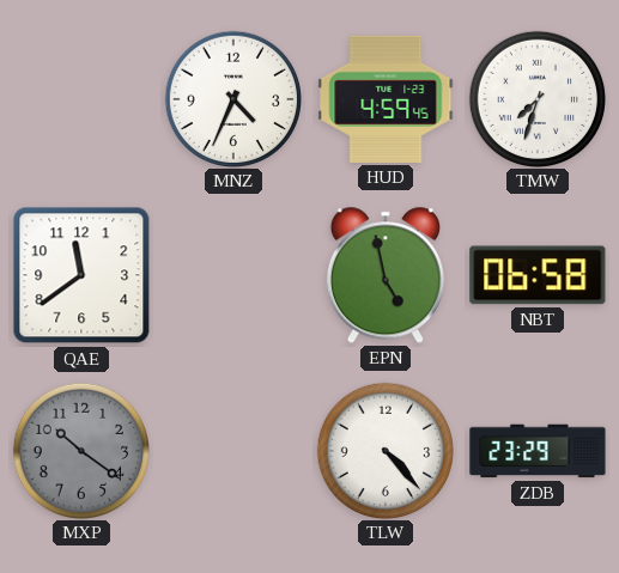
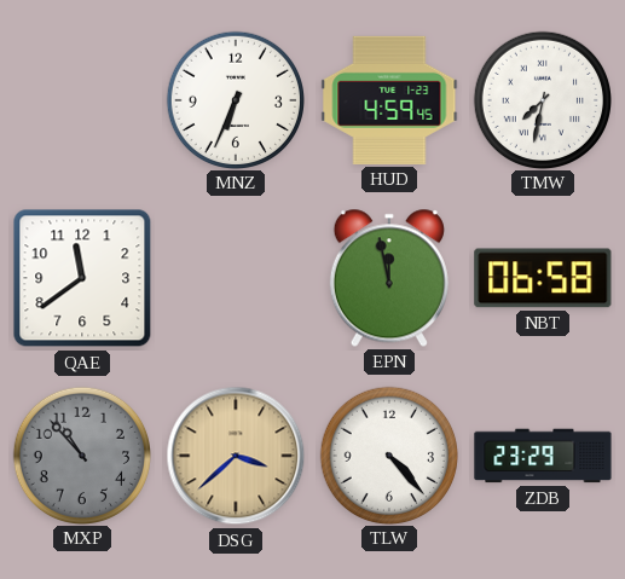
MNZ: 4:34 -> 6:34
TMW: 7:33 -> 7:32
EPN: 4:58 -> 11:58
MXP: 10:21 -> 10:53
DSG: none -> 3:38
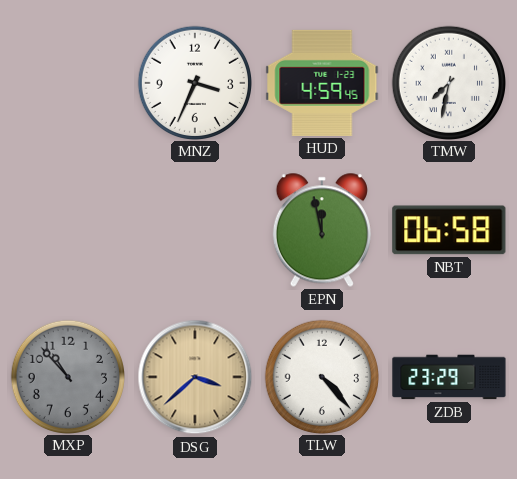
MNZ: 6:34 -> 3:34
QAE: 11:39 -> none
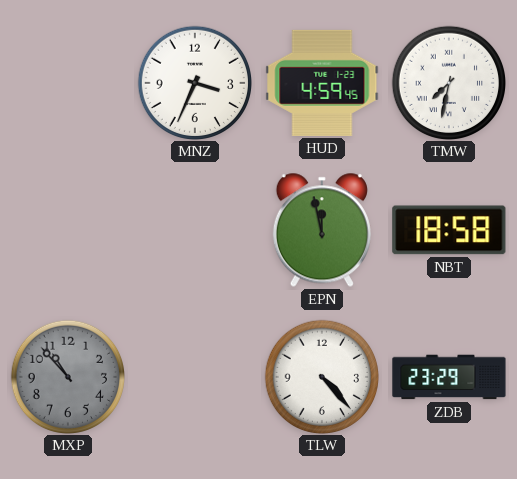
NBT: 06:58 -> 18:58
DSG: 3:38 -> none
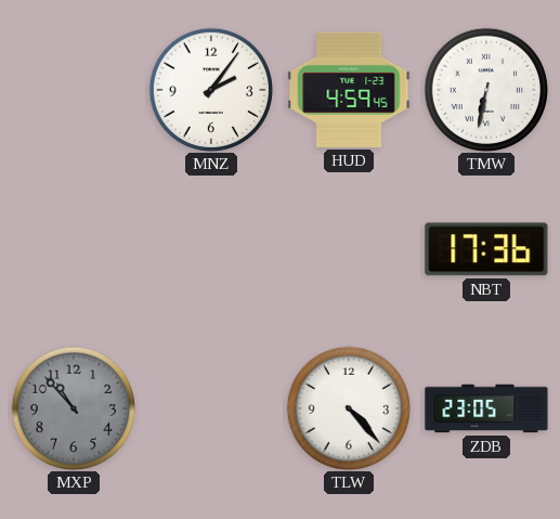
MNZ: 3:34 -> 2:06
TMW: 7:32 -> 6:32
EPN: 11:58 -> none
NBT: 18:58 -> 17:36
ZDB: 23:29 -> 23:05
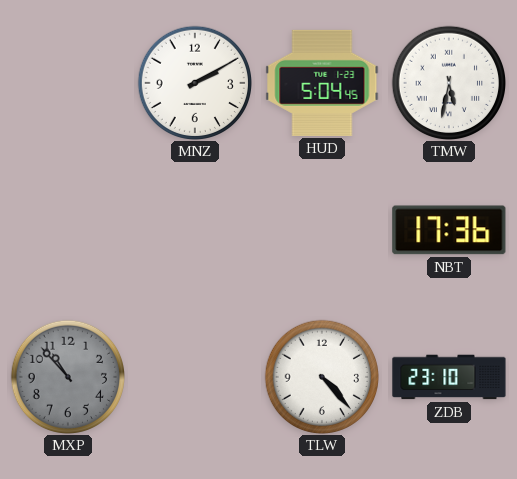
MNZ: 2:06 -> 2:10
HUD: 4:59 -> 5:04
TMW: 6:32 -> 5:32
ZDB: 23:05 -> 23:10
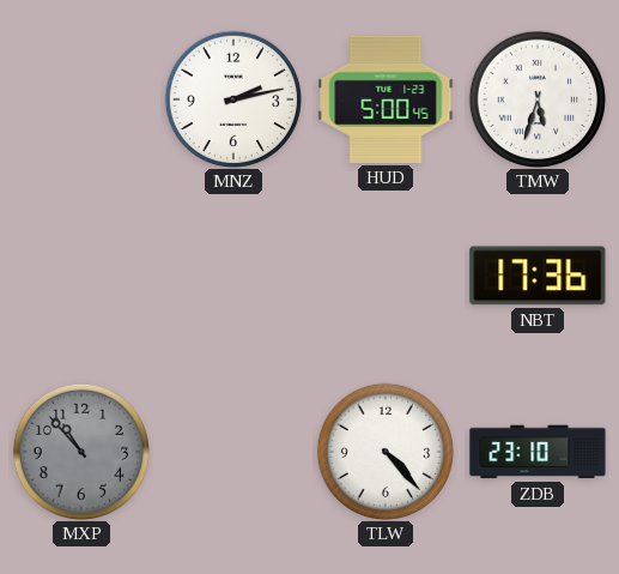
MNZ: 2:10 -> 2:13
HUD: 5:04 -> 5:00
TMW: 5:32 -> 5:33
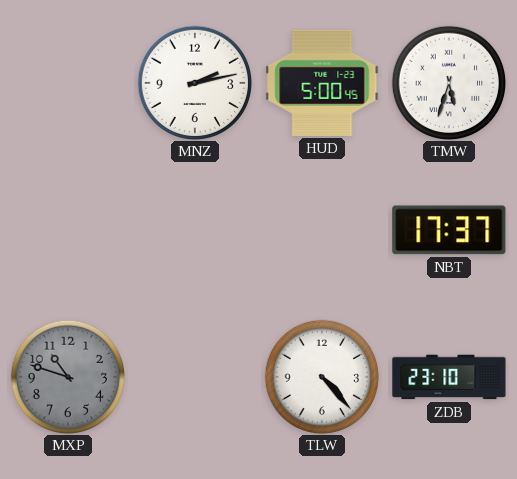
NBT: 17:36 -> 17:37
MXP: 10:53 -> 10:48
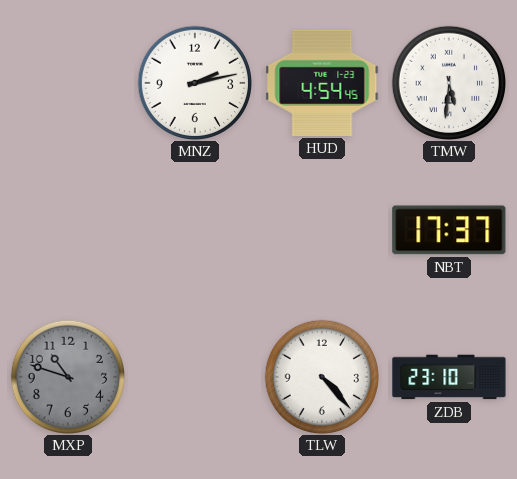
HUD: 5:00 -> 4:54
TMW: 5:33 -> 5:31
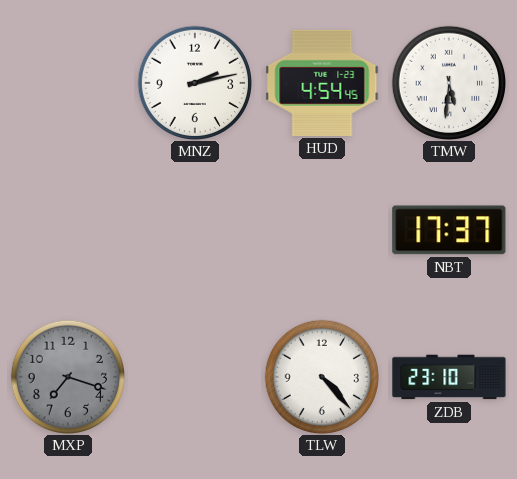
MXP: 10:48 -> 7:18
